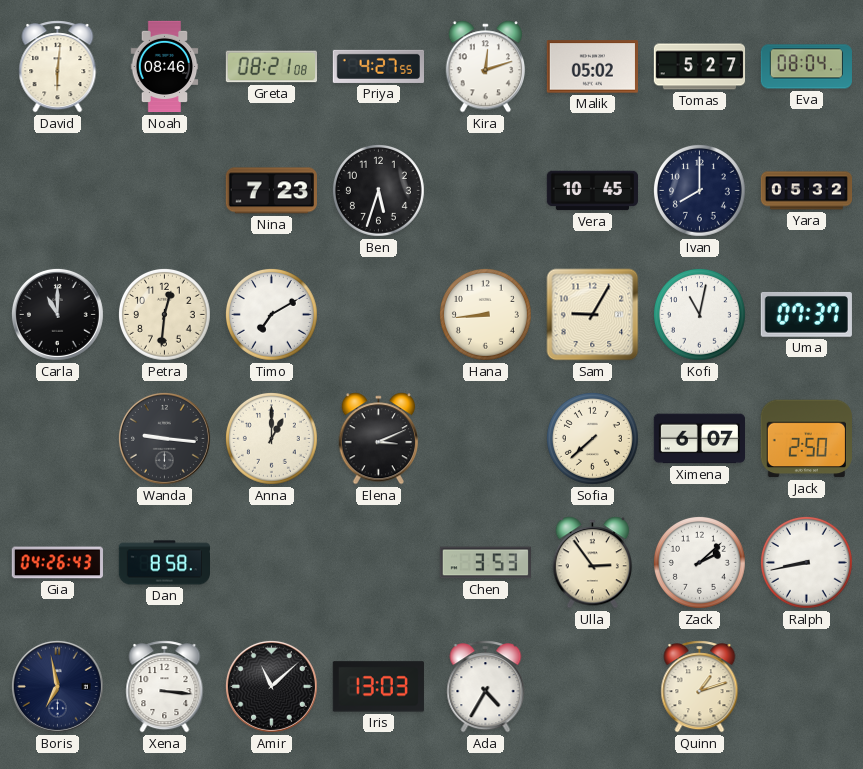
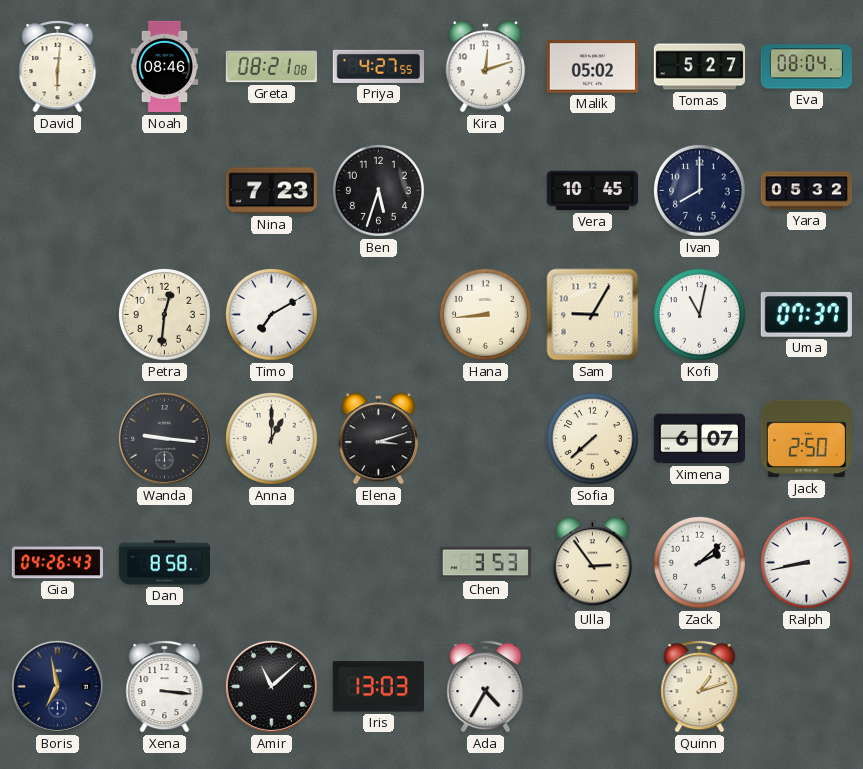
Carla: 11:00 -> none
Elena: 3:11 -> 3:12
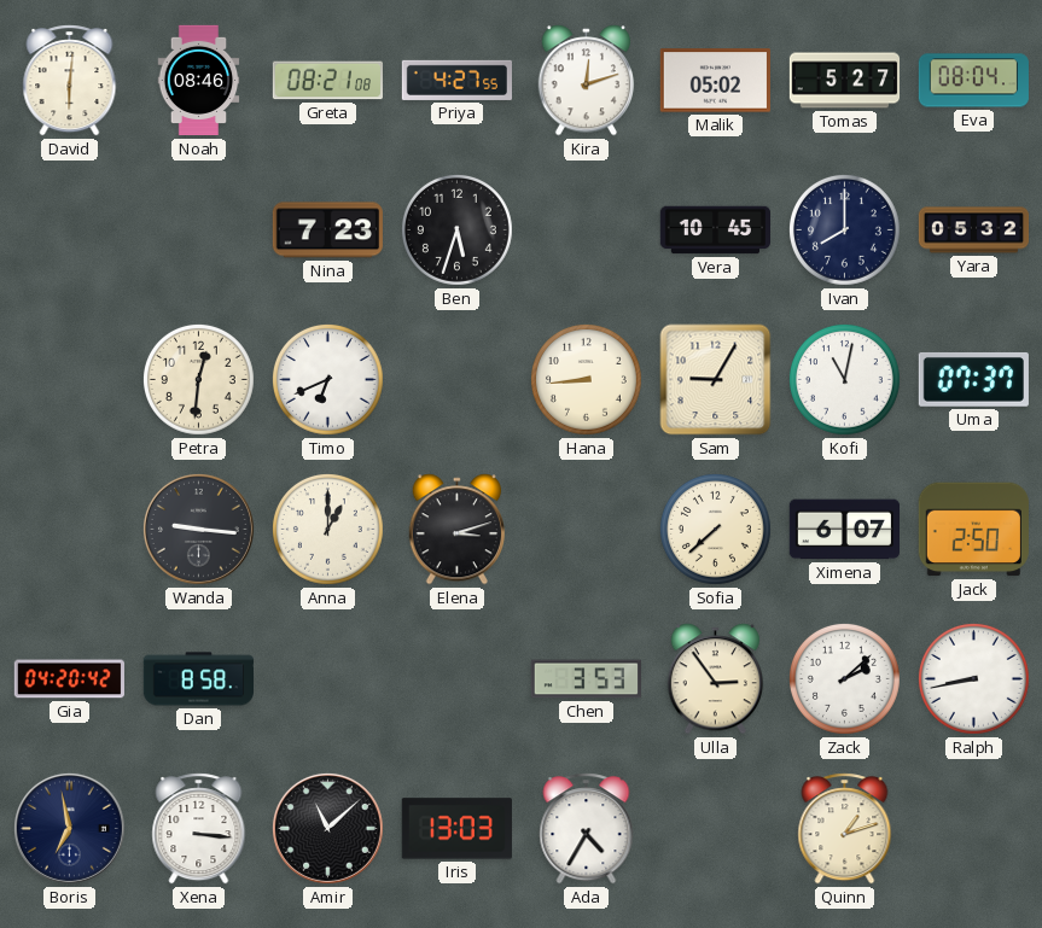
Timo: 7:10 -> 6:41
Gia: 04:26 -> 04:20
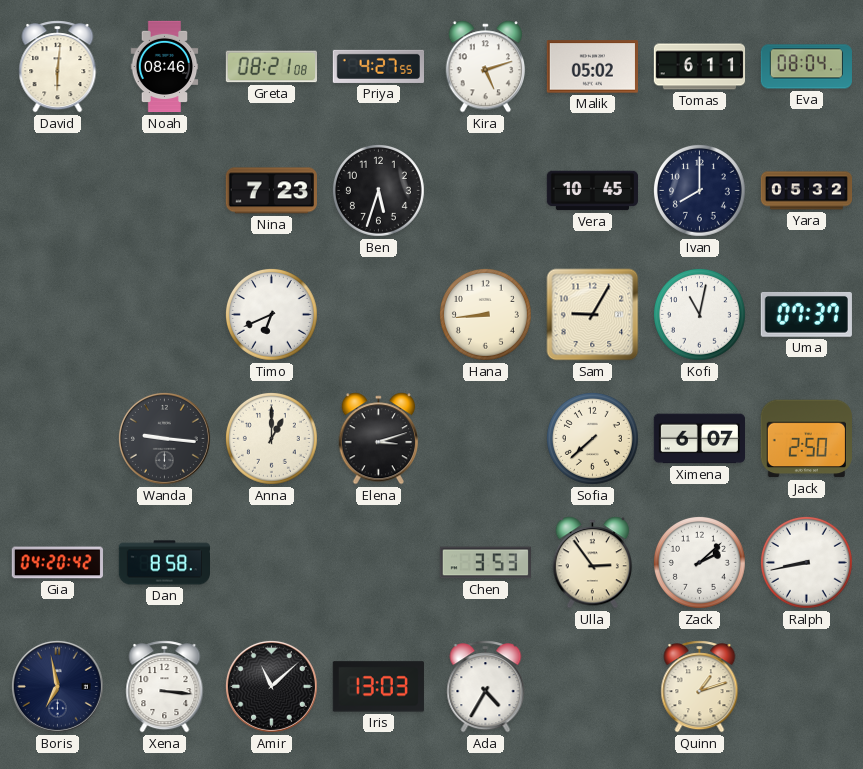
Kira: 12:12 -> 5:12
Tomas: 5:27 -> 6:11
Petra: 12:31 -> none
